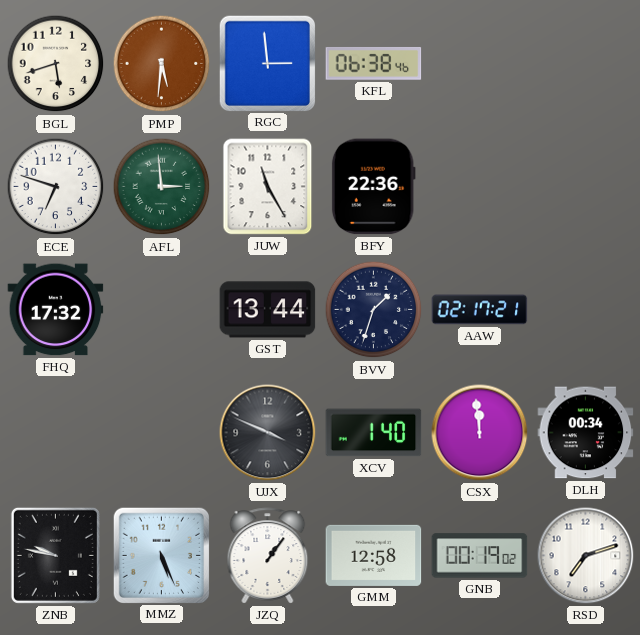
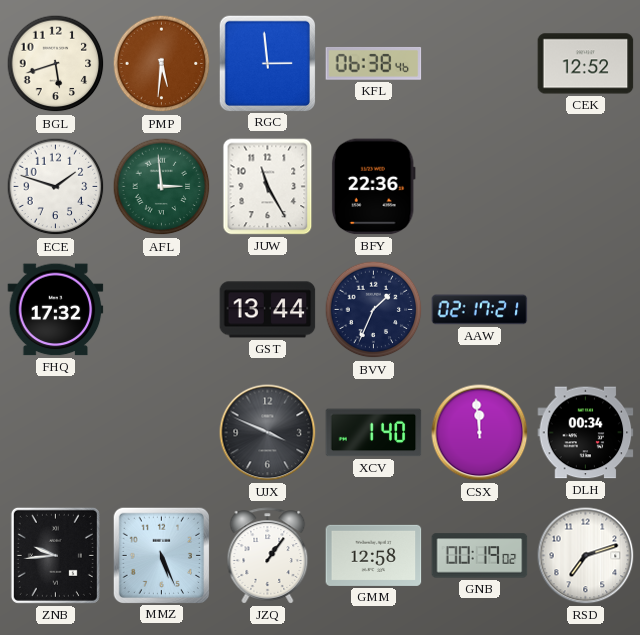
CEK: none -> 12:52
ECE: 6:48 -> 1:48
BVV: 1:33 -> 1:34
ZNB: 9:47 -> 9:44
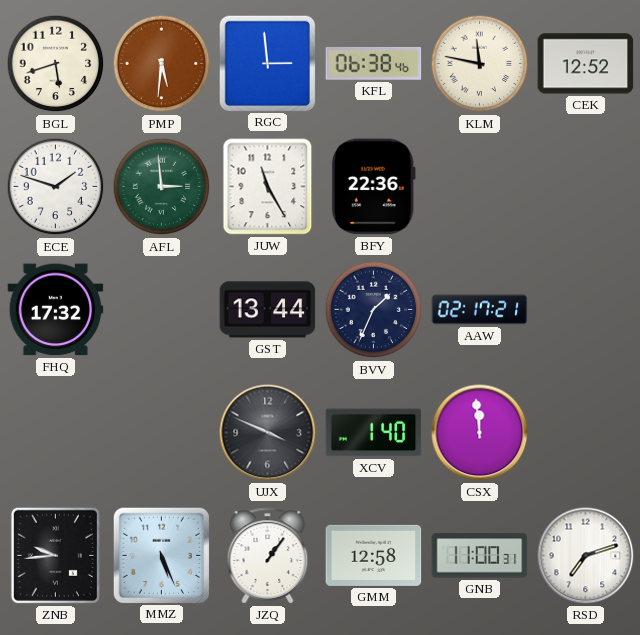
KLM: none -> 11:47
DLH: 00:34 -> none
GNB: 00:19 -> 11:00
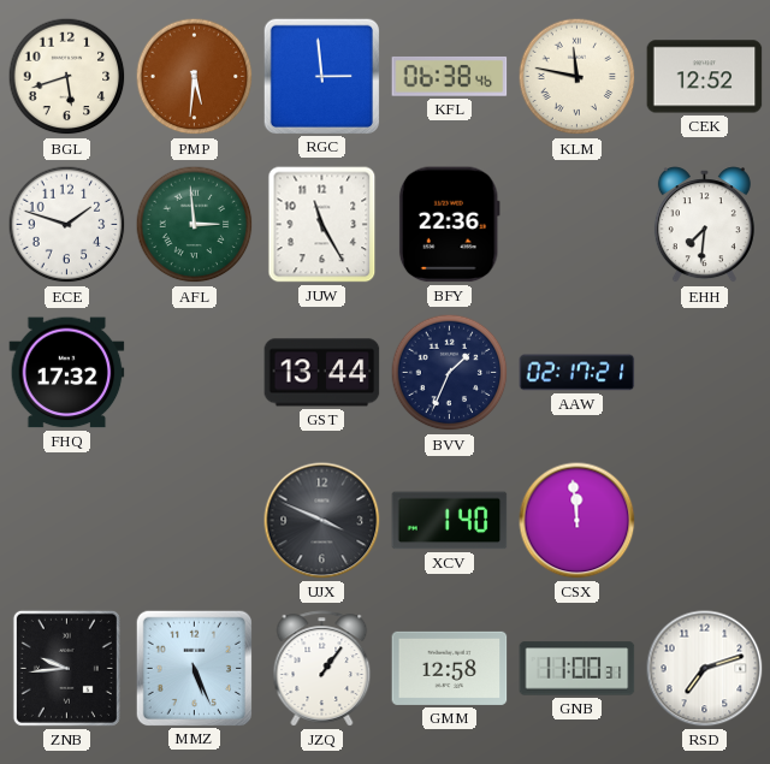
EHH: none -> 7:31
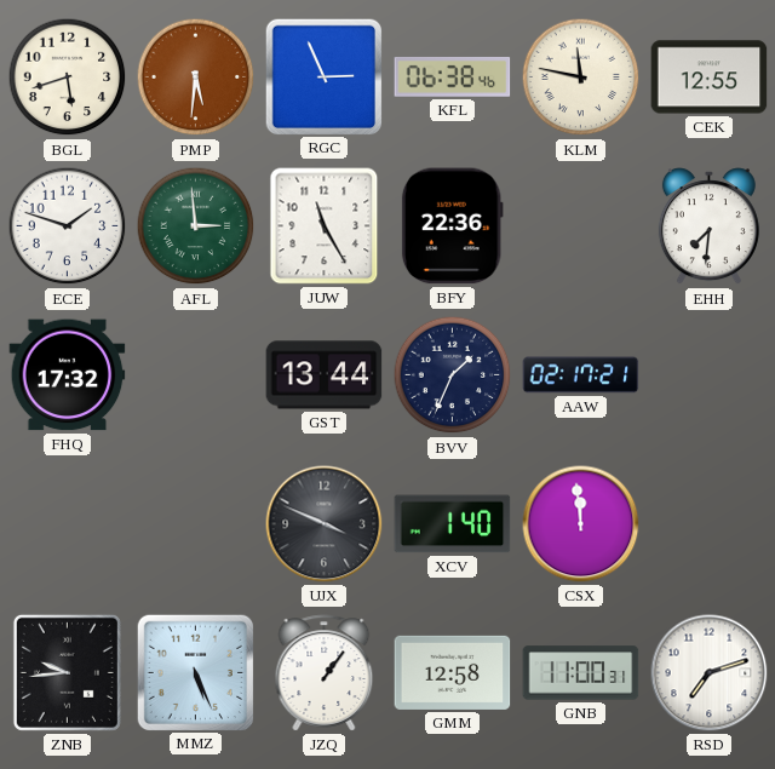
RGC: 2:59 -> 2:56
CEK: 12:52 -> 12:55
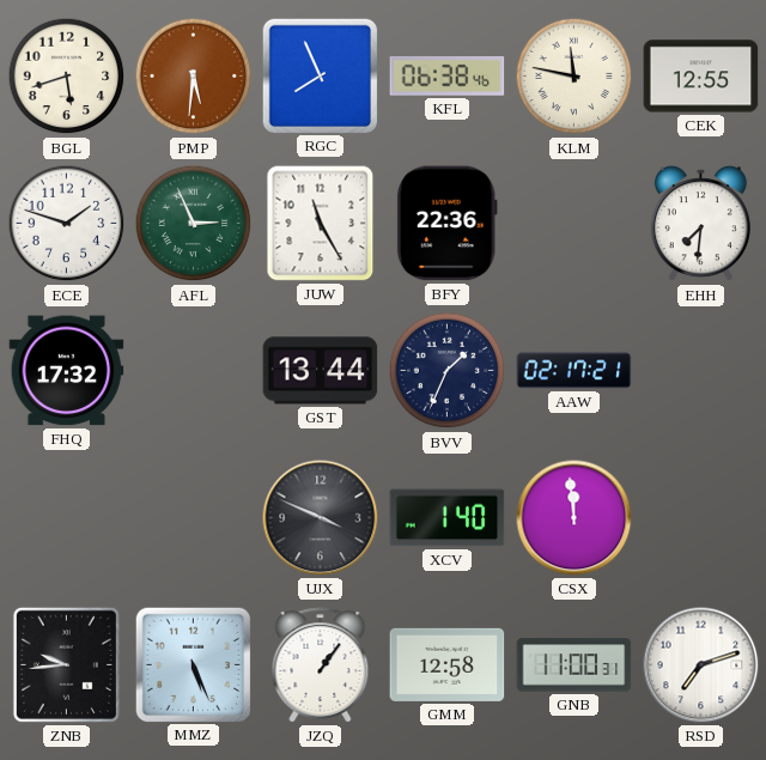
RGC: 2:56 -> 7:56
AFL: 2:59 -> 2:56
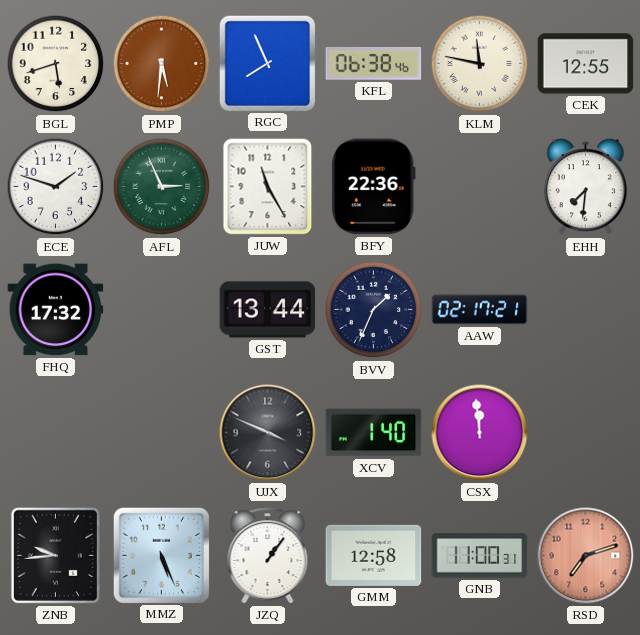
RSD dial: white -> salmon
